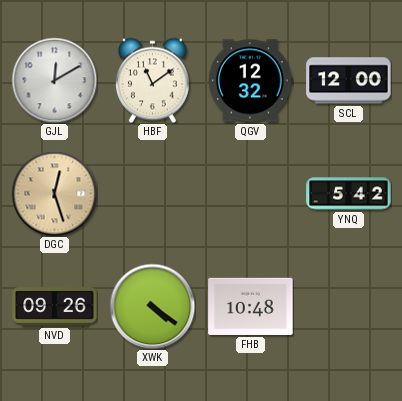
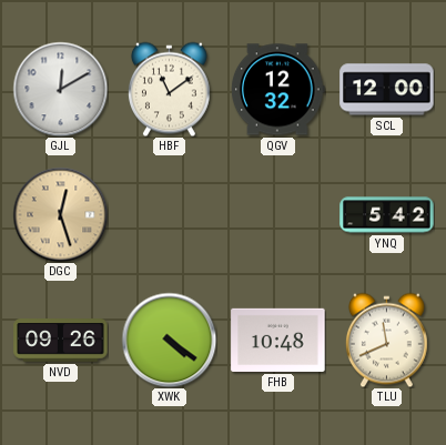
TLU: none -> 11:41
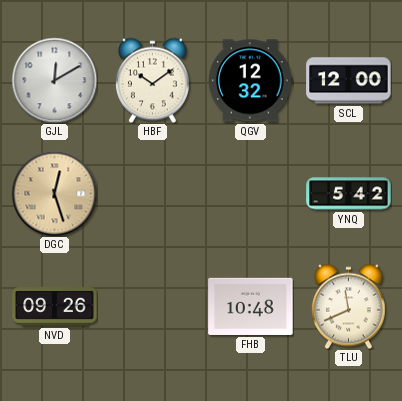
HBF: 11:09 -> 10:09
XWK: 4:21 -> none
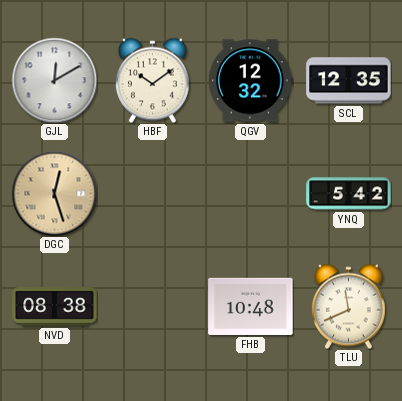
SCL: 12:00 -> 12:35
NVD: 09:26 -> 08:38
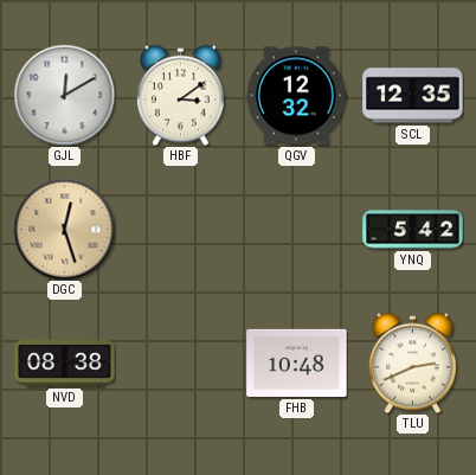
HBF: 10:09 -> 3:09
TLU: 11:41 -> 2:41
